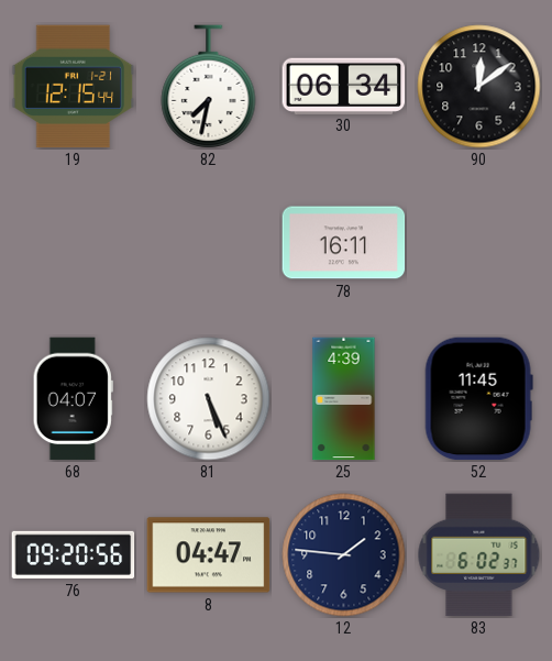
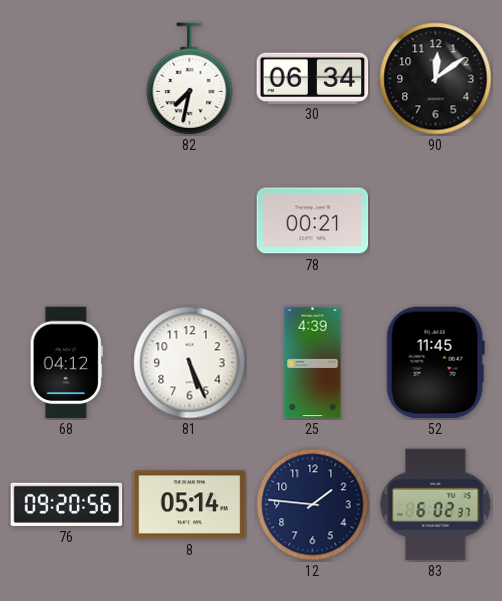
19: 12:15 -> none
78: 16:11 -> 00:21
68: 04:07 -> 04:12
8: 04:47 -> 05:14
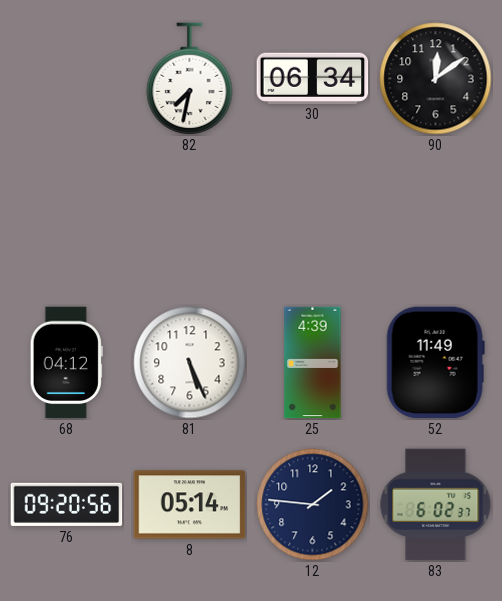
78: 00:21 -> none
52: 11:45 -> 11:49
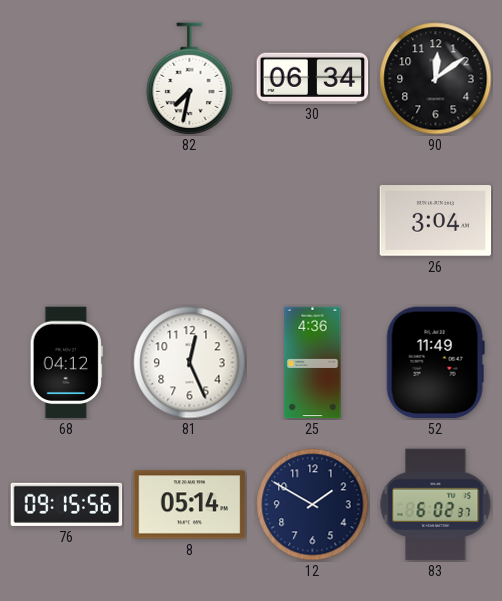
26: none -> 3:04
81: 5:26 -> 12:26
25: 4:39 -> 4:36
76: 09:20 -> 09:15
12: 1:46 -> 1:50
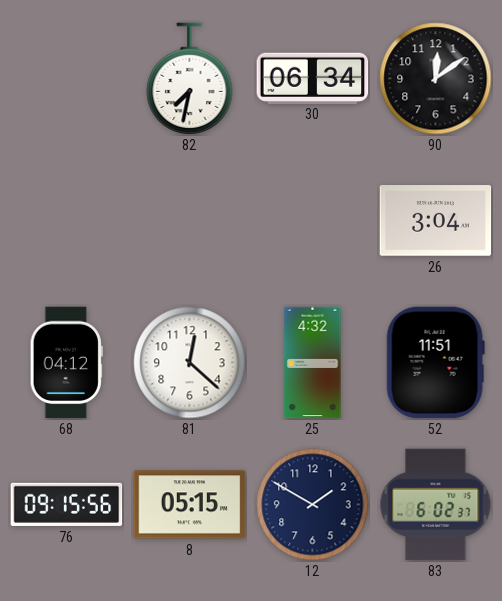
81: 12:26 -> 12:22
25: 4:36 -> 4:32
52: 11:49 -> 11:51
8: 05:14 -> 05:15
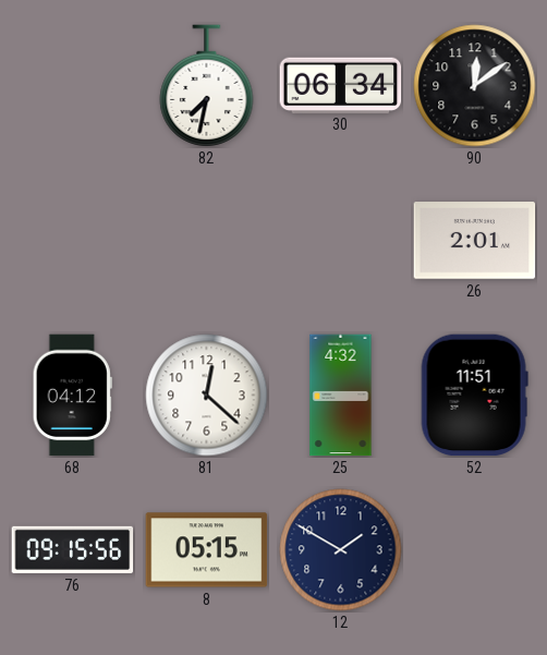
26: 3:04 -> 2:01
83: 6:02 -> none
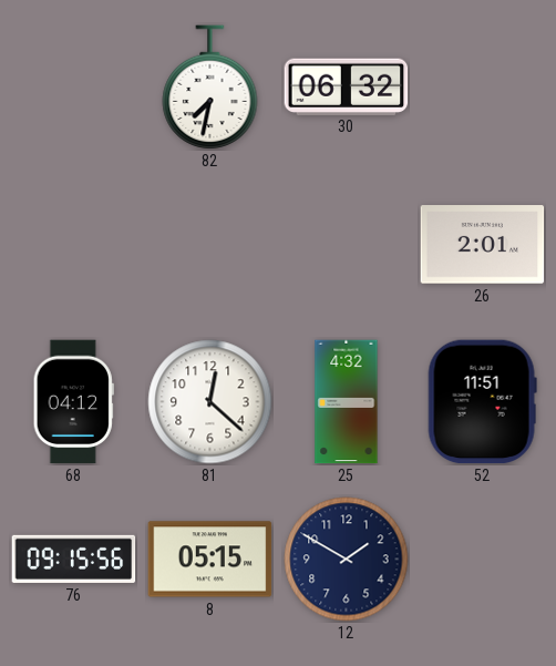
30: 06:34 -> 06:32
90: 12:09 -> none
